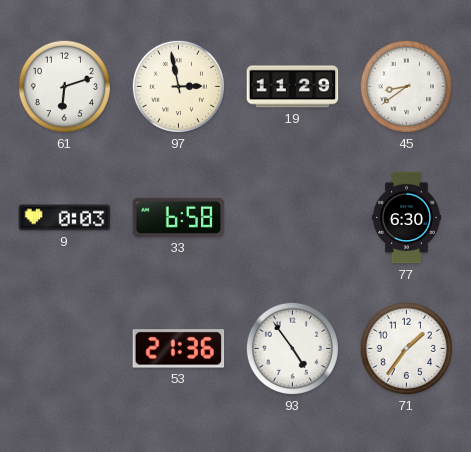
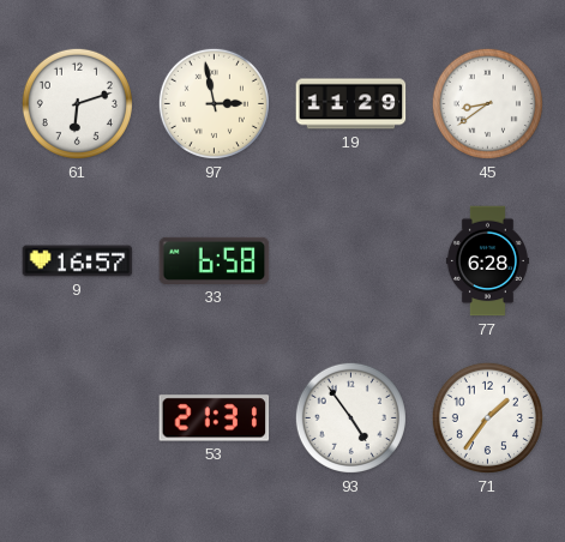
9: 0:03 -> 16:57
77: 6:30 -> 6:28
53: 21:36 -> 21:31
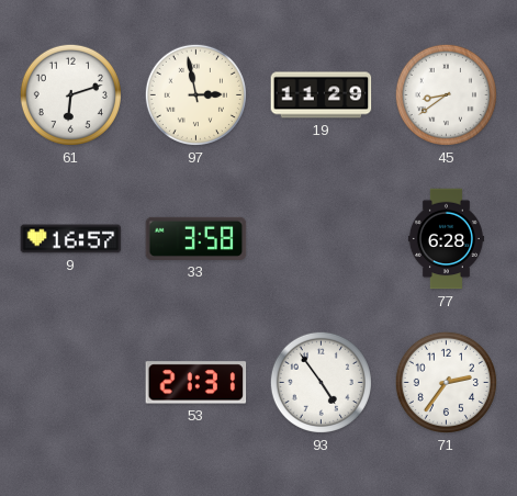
33: 6:58 -> 3:58
71: 1:36 -> 2:36
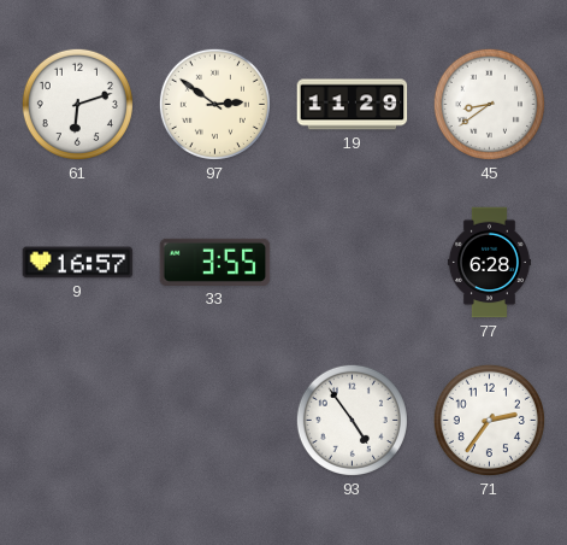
97: 2:58 -> 2:51
33: 3:58 -> 3:55
53: 21:31 -> none
